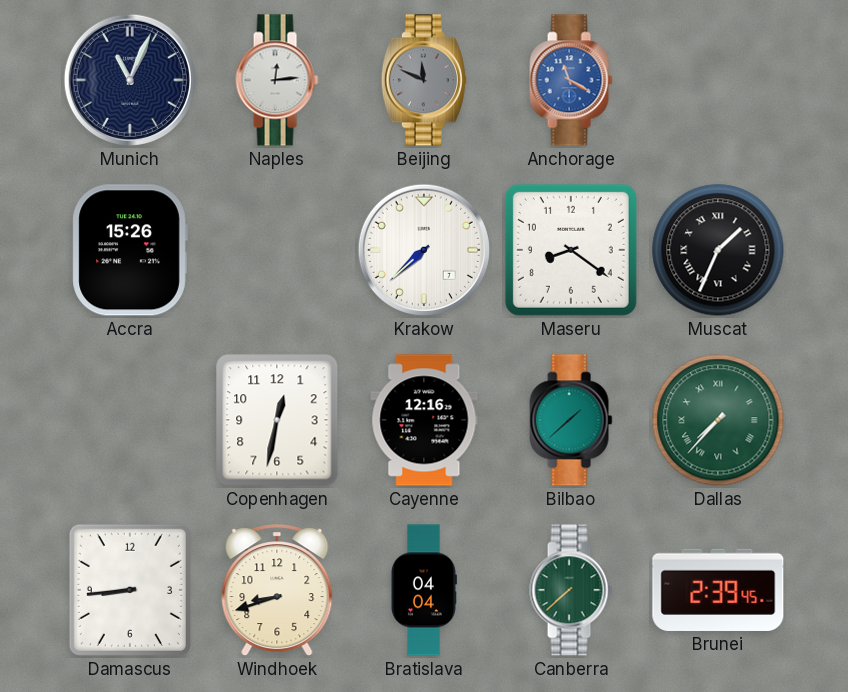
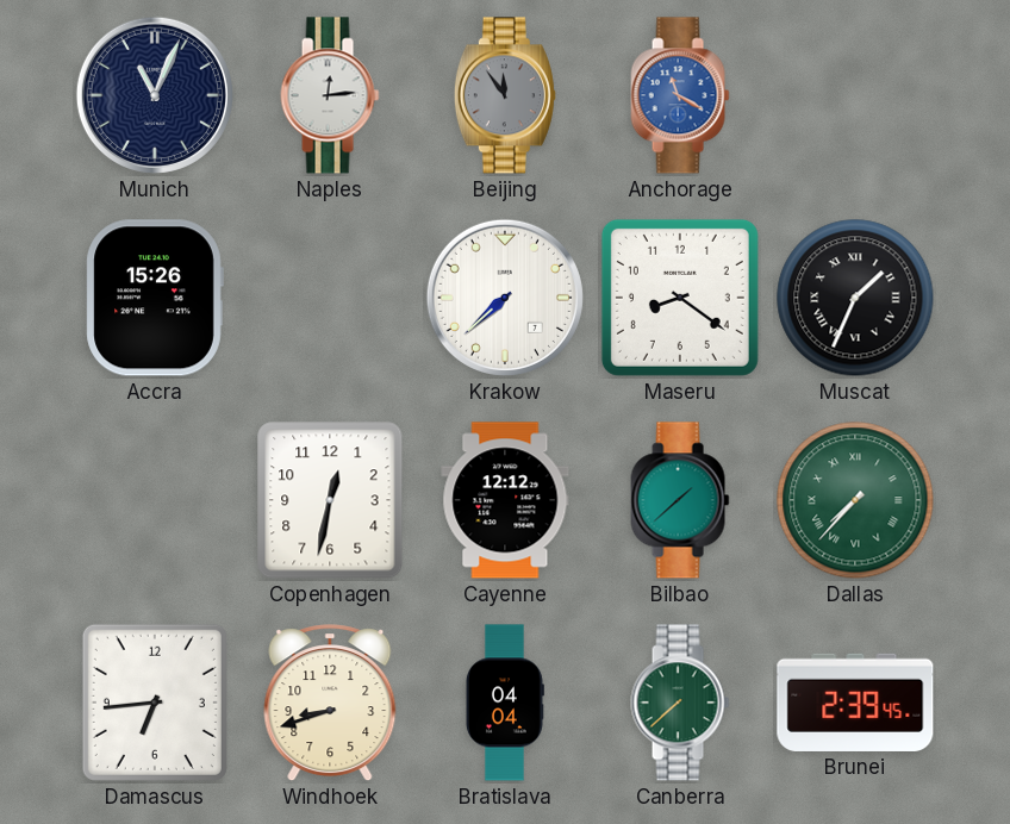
Beijing: 11:49 -> 11:54
Cayenne: 12:16 -> 12:12
Damascus: 8:44 -> 6:44
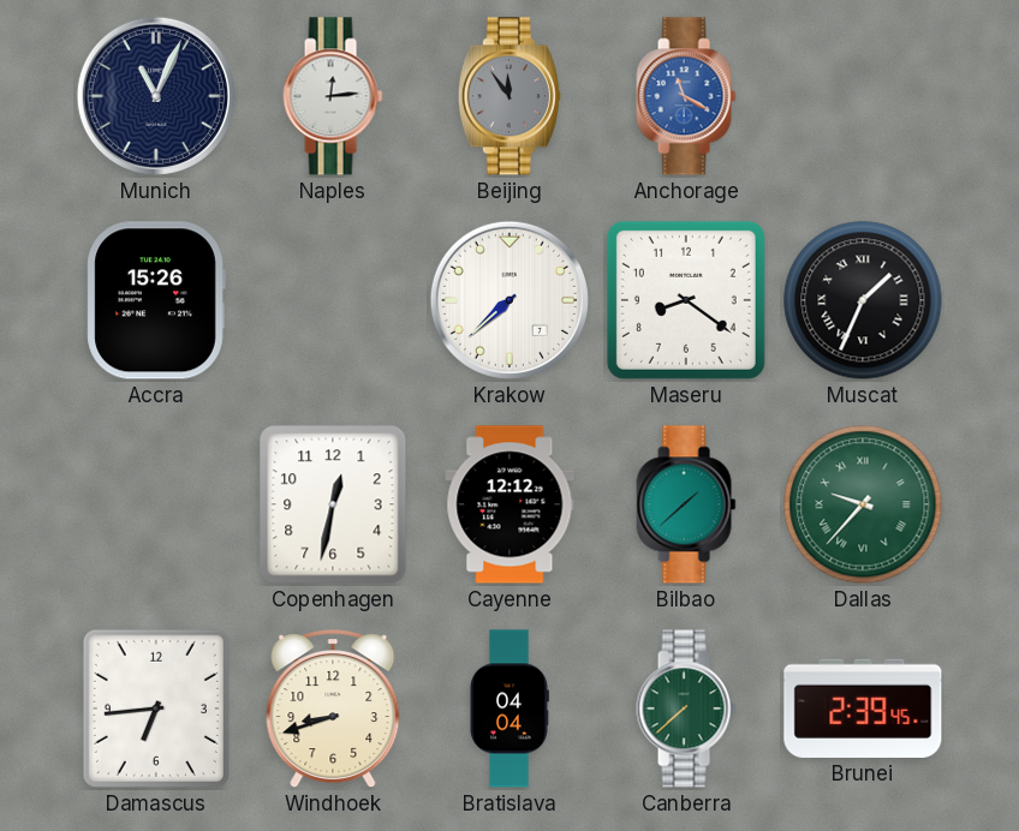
Dallas: 7:37 -> 9:37
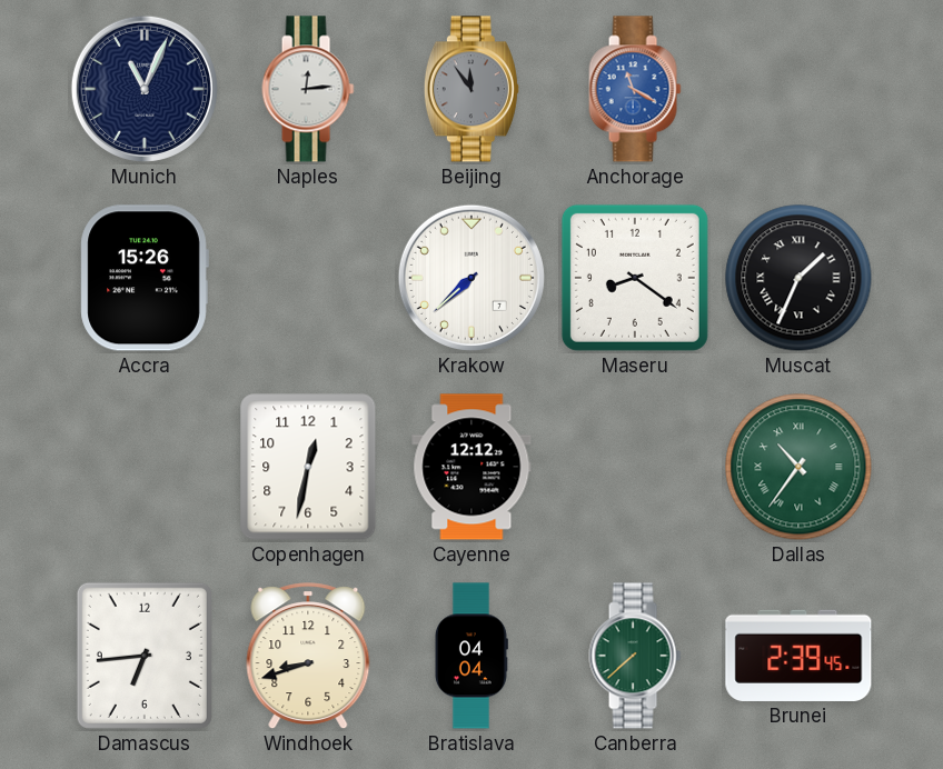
Bilbao: 1:38 -> none
Dallas: 9:37 -> 10:36
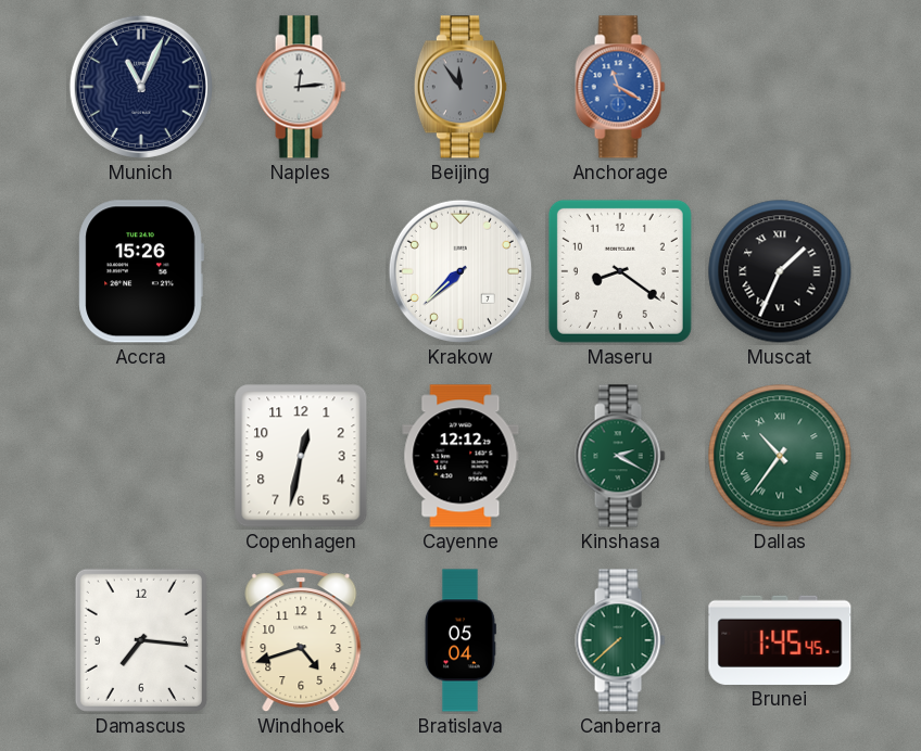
Kinshasa: none -> 2:20
Damascus: 6:44 -> 7:16
Windhoek: 8:42 -> 4:42
Bratislava: 04:04 -> 05:04
Brunei: 2:39 -> 1:45
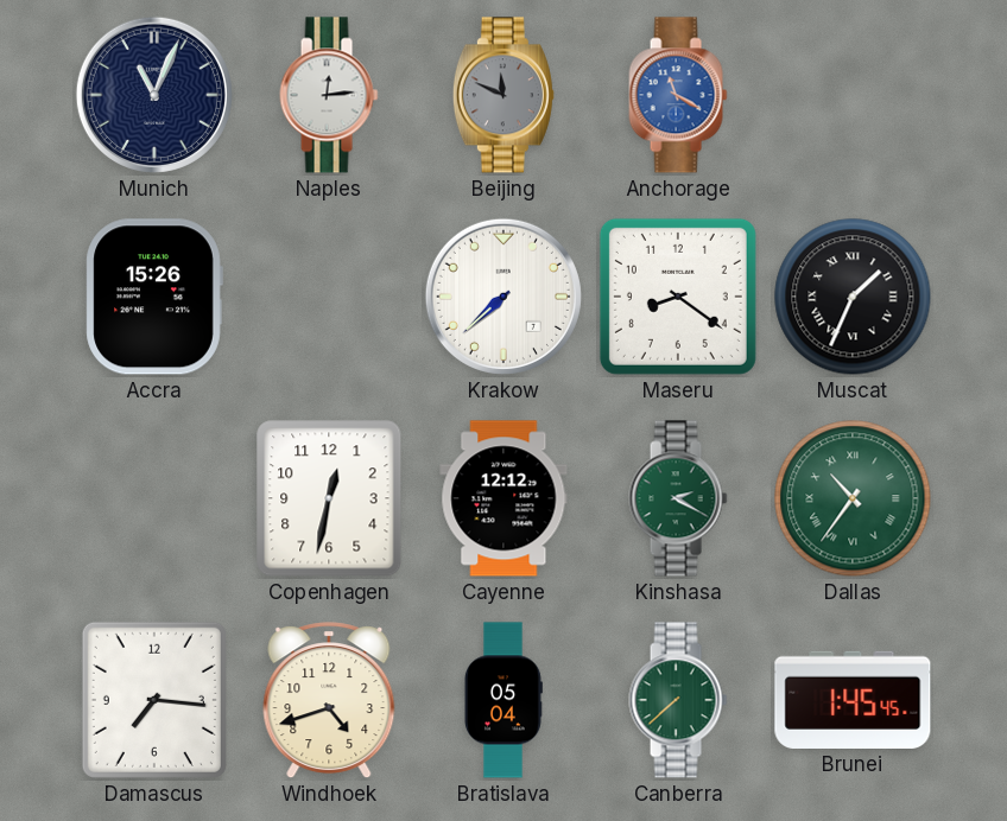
Beijing: 11:54 -> 11:49
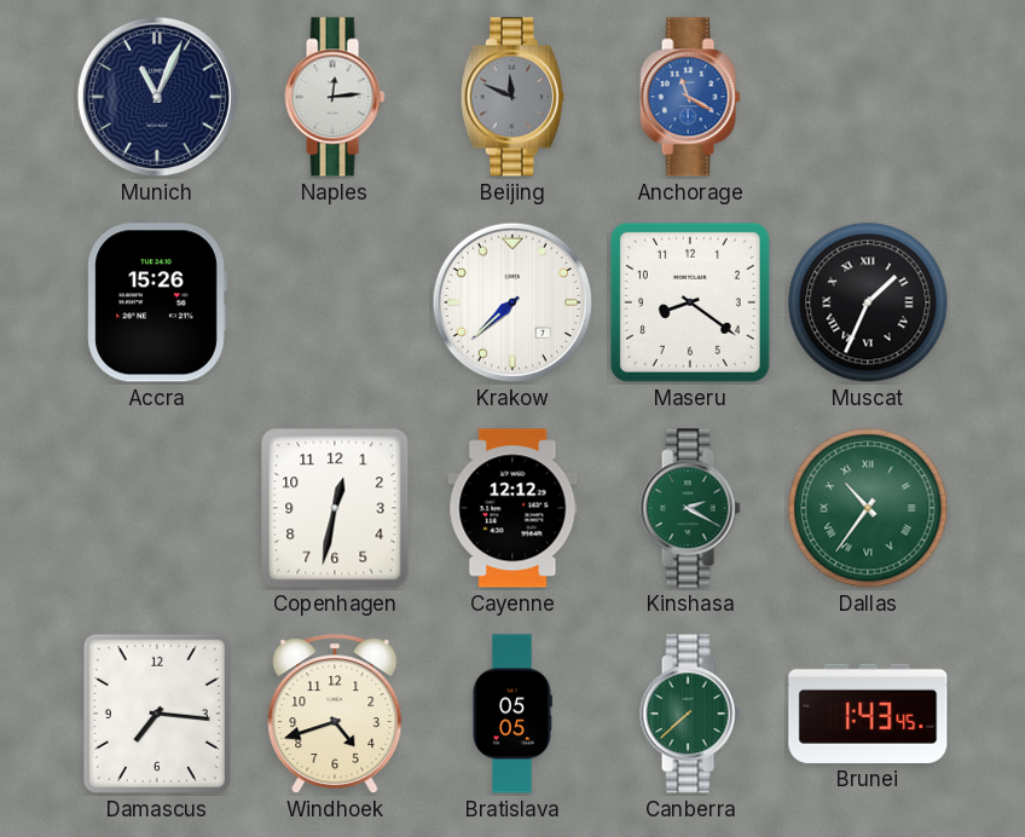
Bratislava: 05:04 -> 05:05
Brunei: 1:45 -> 1:43
